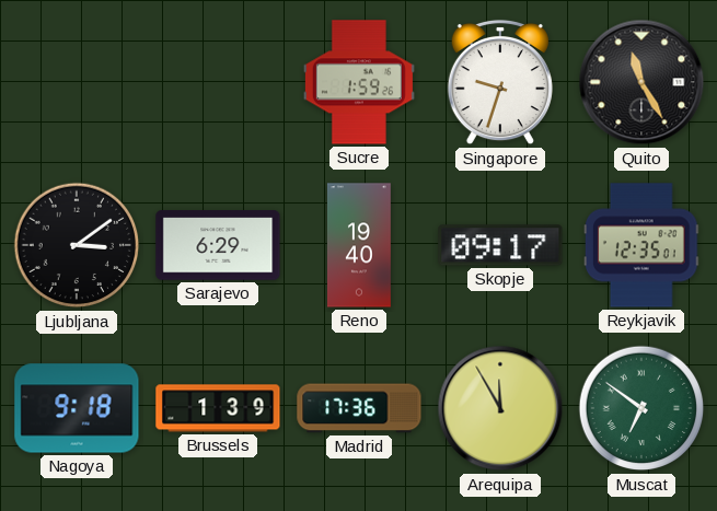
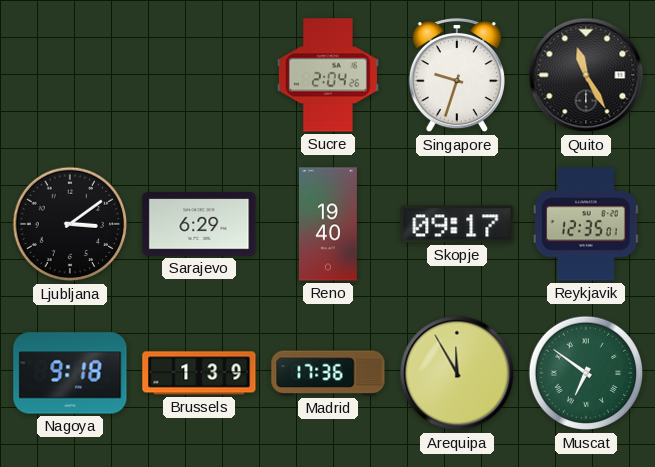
Sucre: 1:59 -> 2:04
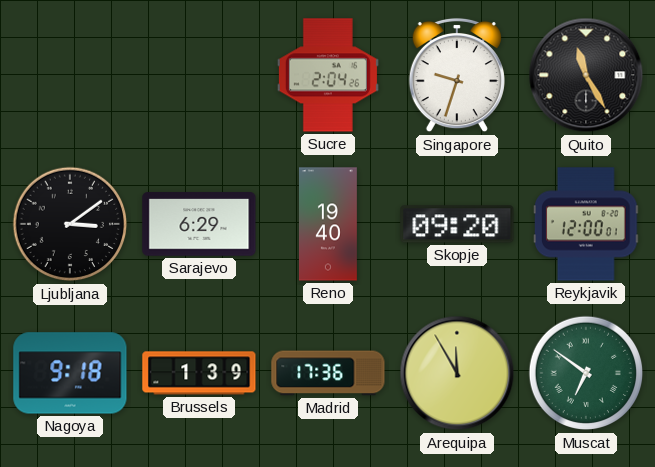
Skopje: 09:17 -> 09:20
Reykjavik: 12:35 -> 12:00
